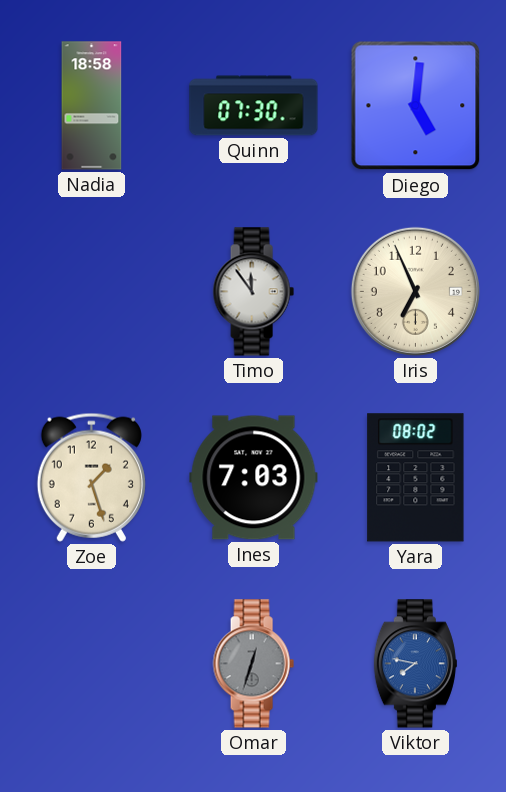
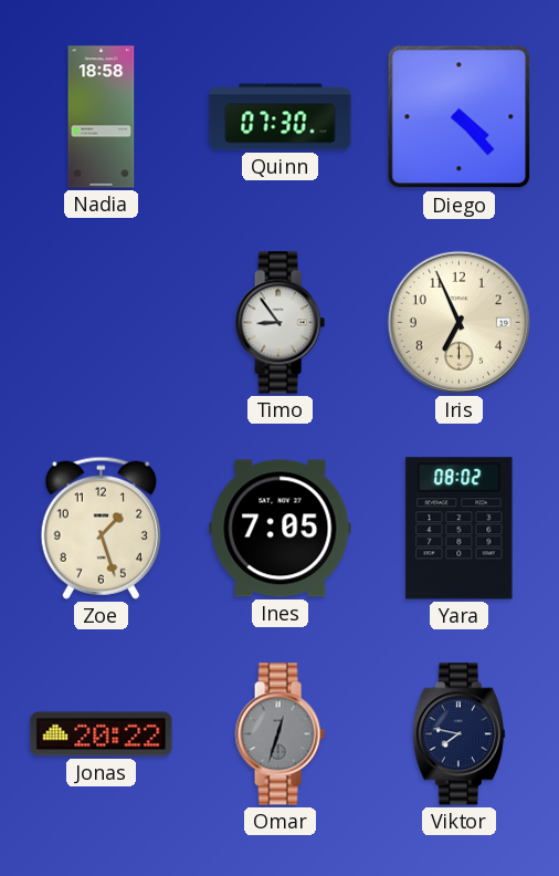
Diego: 5:01 -> 4:23
Timo: 11:54 -> 8:54
Ines: 7:03 -> 7:05
Jonas: none -> 20:22
Viktor dial: blue -> navy
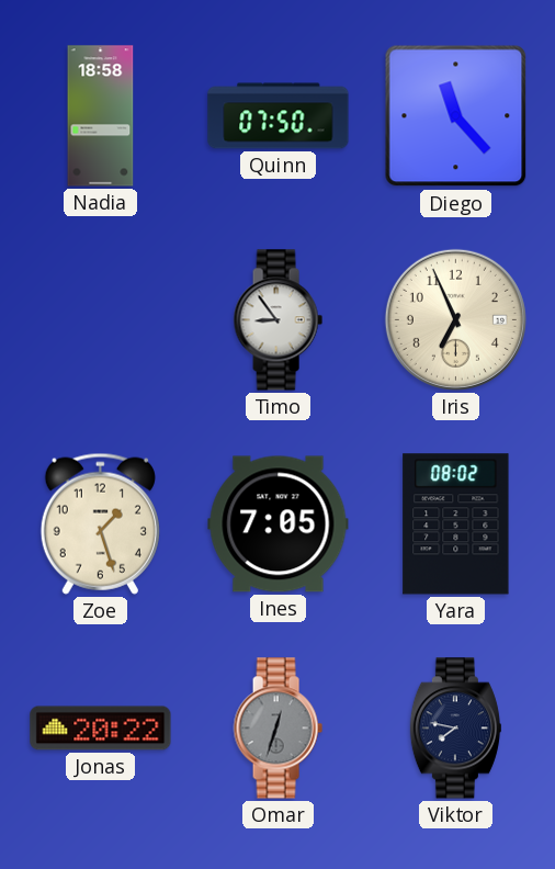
Quinn: 07:30 -> 07:50
Diego: 4:23 -> 11:23
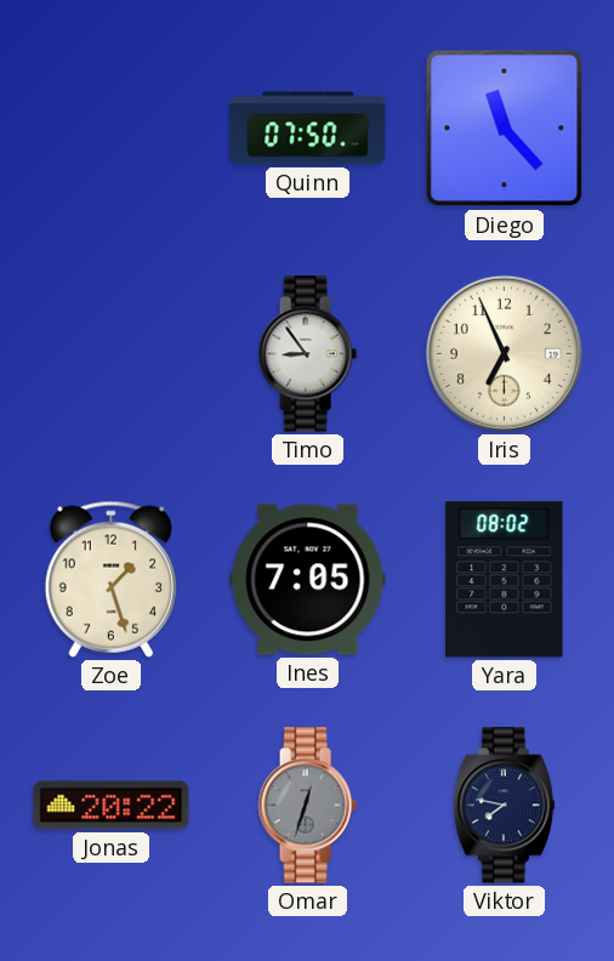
Nadia: 18:58 -> none
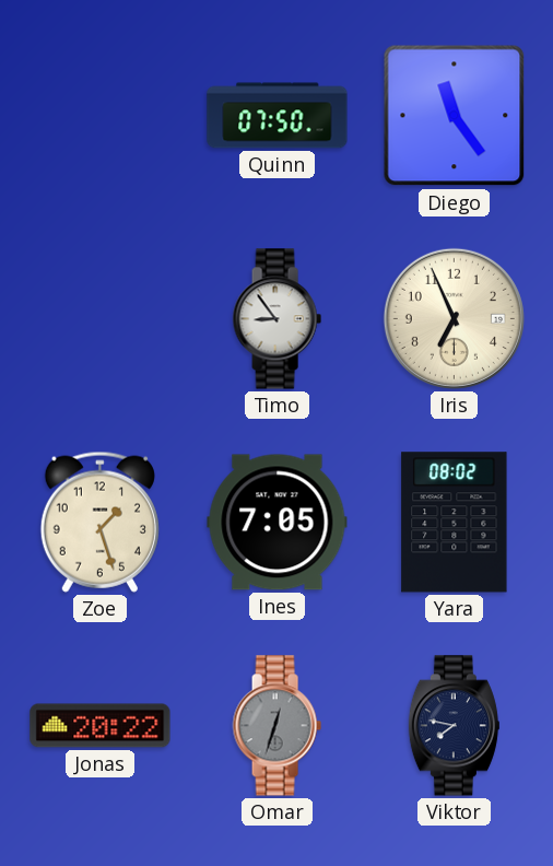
Diego: 11:23 -> 11:24
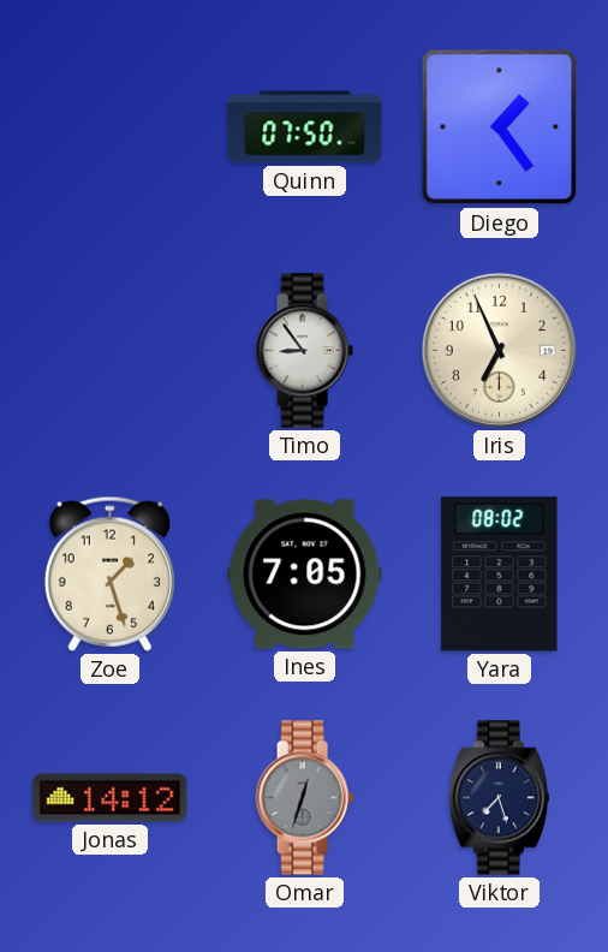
Diego: 11:24 -> 1:24
Jonas: 20:22 -> 14:12
Viktor: 7:47 -> 7:27
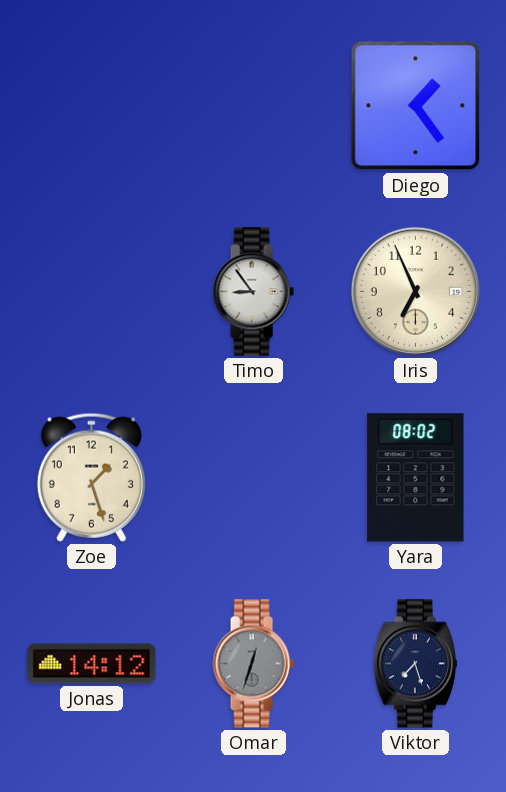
Quinn: 07:50 -> none
Ines: 7:05 -> none
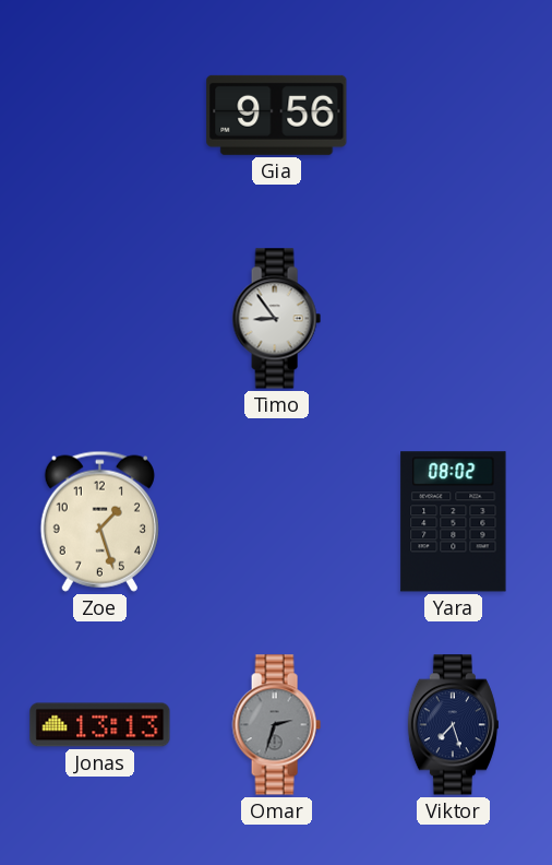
Gia: none -> 9:56
Diego: 1:24 -> none
Iris: 6:56 -> none
Jonas: 14:12 -> 13:13
Omar: 12:33 -> 2:33
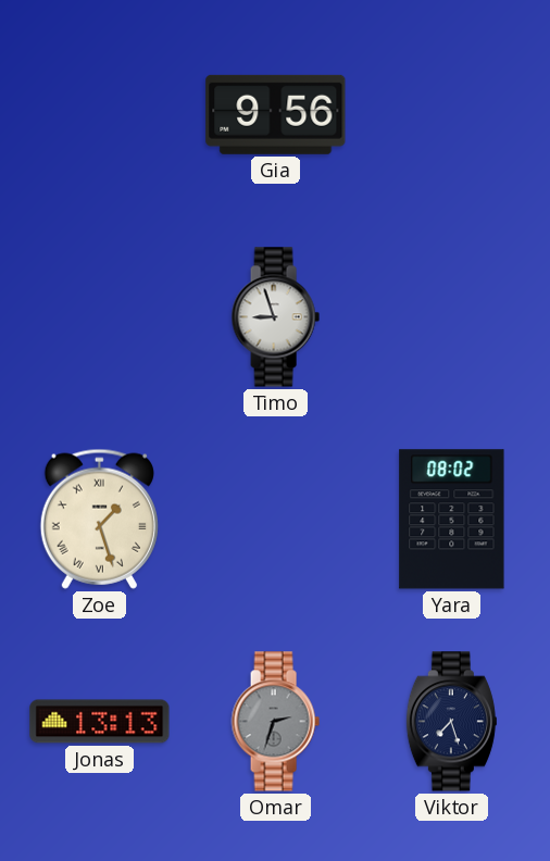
Timo: 8:54 -> 8:57
Zoe numerals: Arabic -> Roman
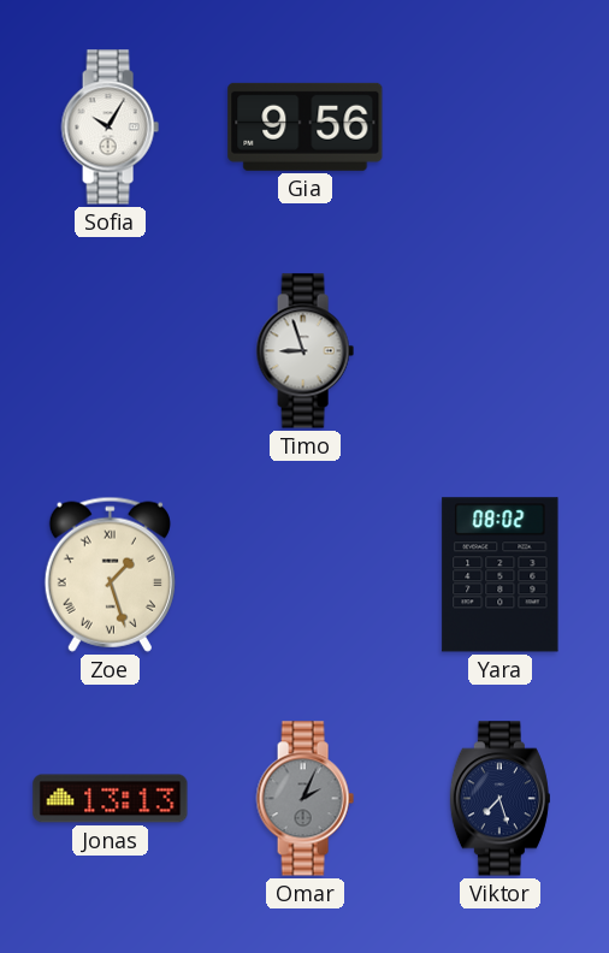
Sofia: none -> 10:05
Omar: 2:33 -> 2:04
